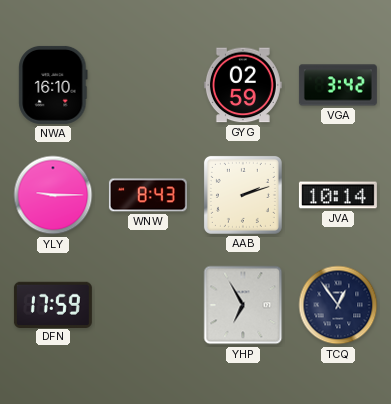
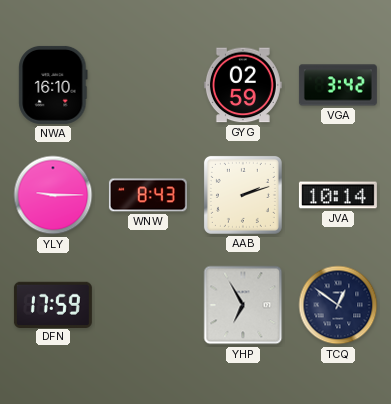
TCQ: 12:54 -> 12:51
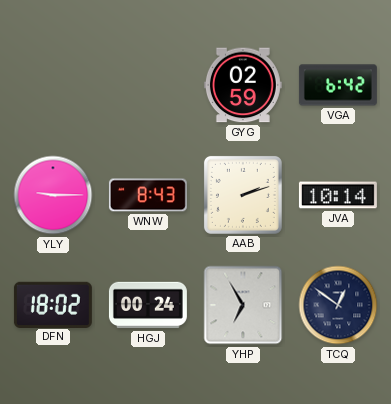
NWA: 16:10 -> none
VGA: 3:42 -> 6:42
DFN: 17:59 -> 18:02
HGJ: none -> 00:24
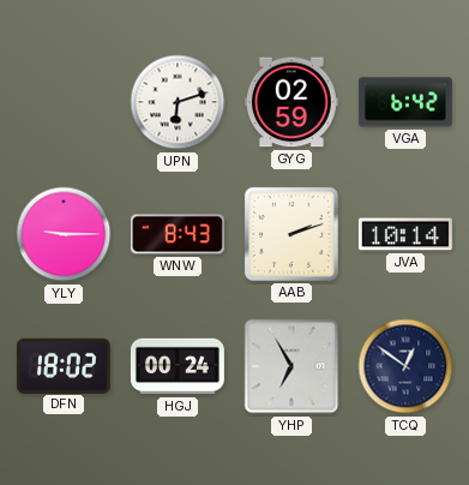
UPN: none -> 6:12
